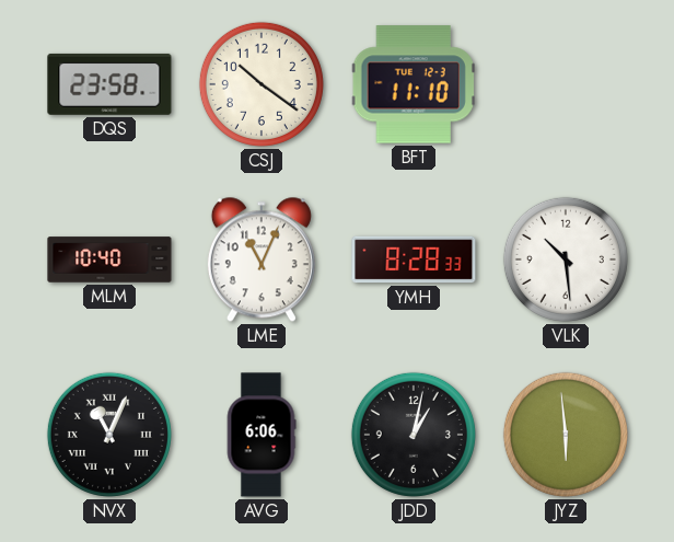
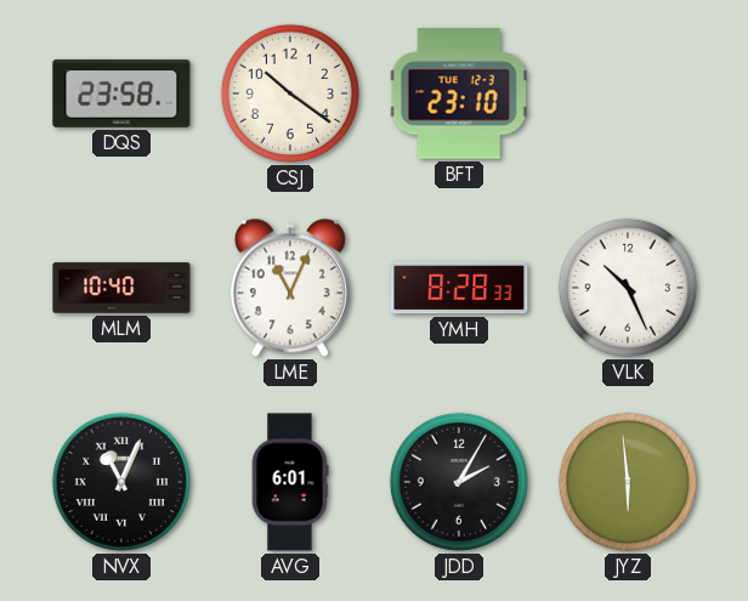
BFT: 11:10 -> 23:10
VLK: 10:29 -> 10:26
AVG: 6:06 -> 6:01
JDD: 1:02 -> 2:05
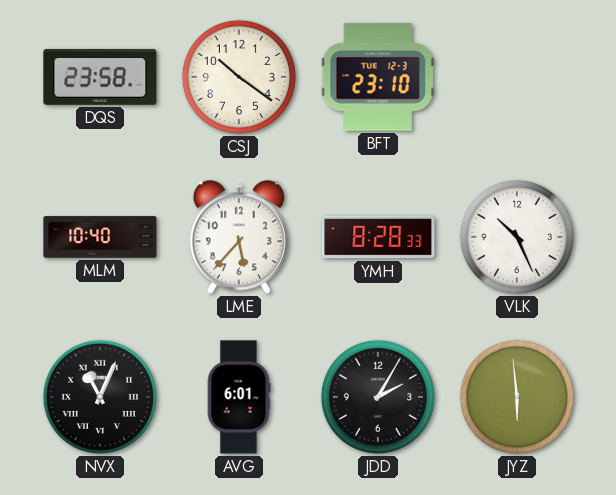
LME: 11:04 -> 5:37
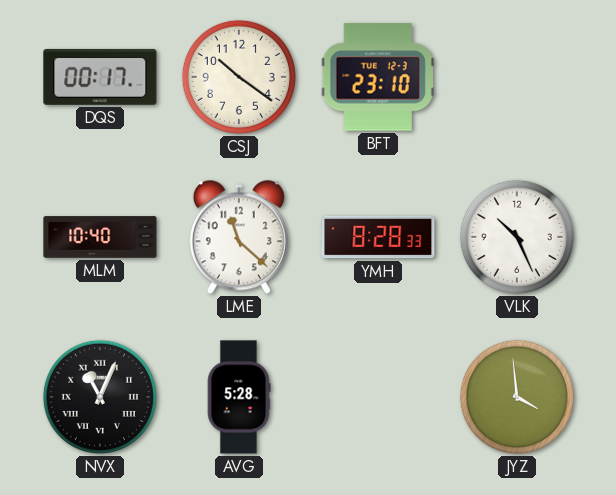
DQS: 23:58 -> 00:17
LME: 5:37 -> 11:22
AVG: 6:01 -> 5:28
JDD: 2:05 -> none
JYZ: 5:59 -> 3:59
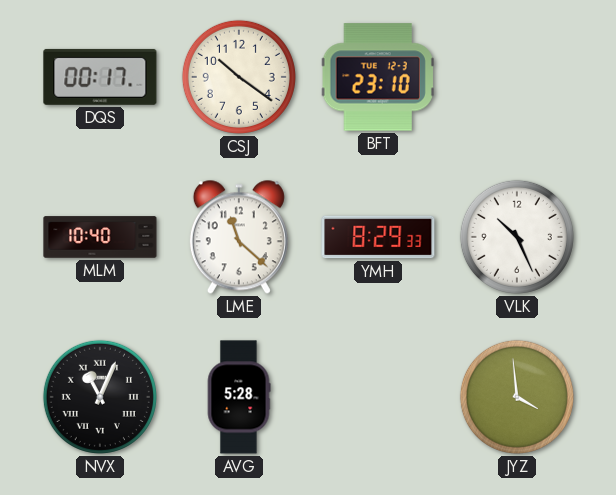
YMH: 8:28 -> 8:29
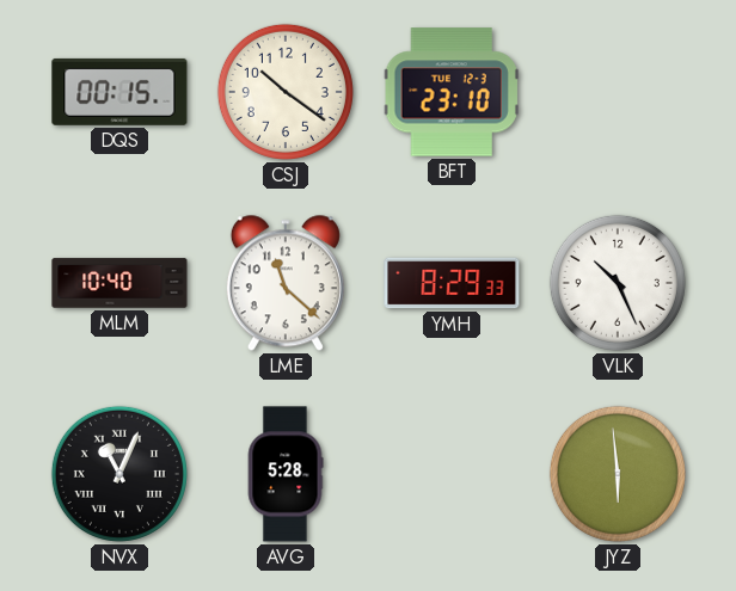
DQS: 00:17 -> 00:15
JYZ: 3:59 -> 5:59
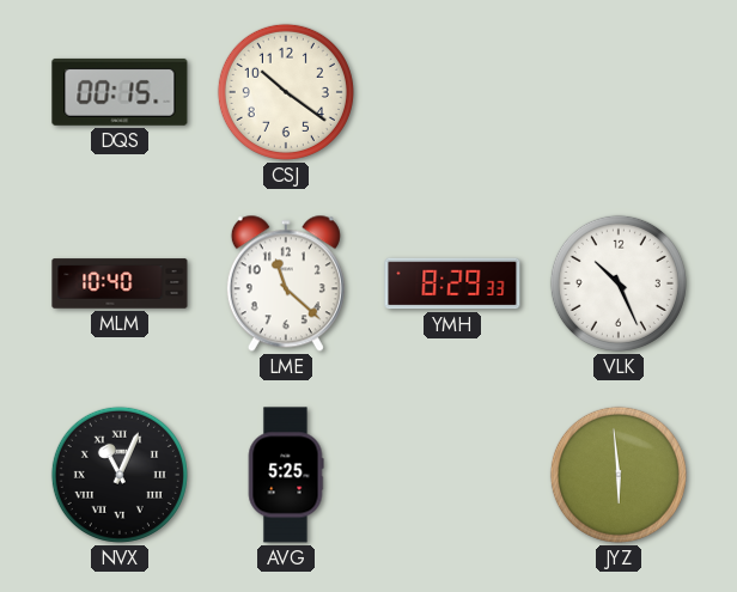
BFT: 23:10 -> none
AVG: 5:28 -> 5:25
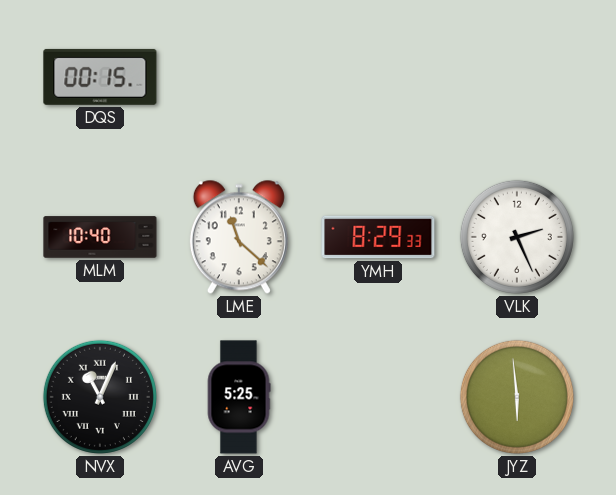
CSJ: 10:21 -> none
VLK: 10:26 -> 2:26
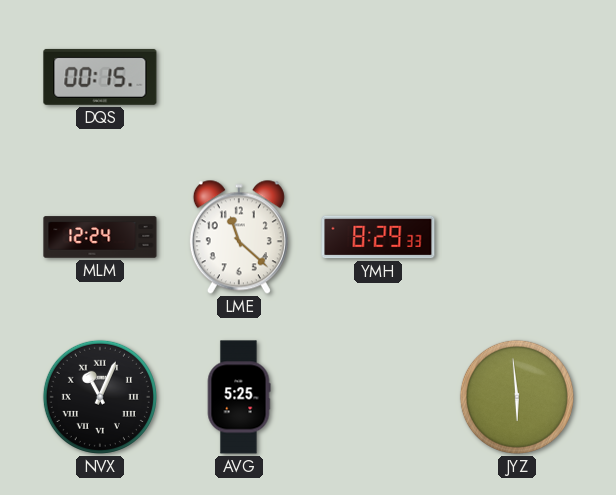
MLM: 10:40 -> 12:24
VLK: 2:26 -> none
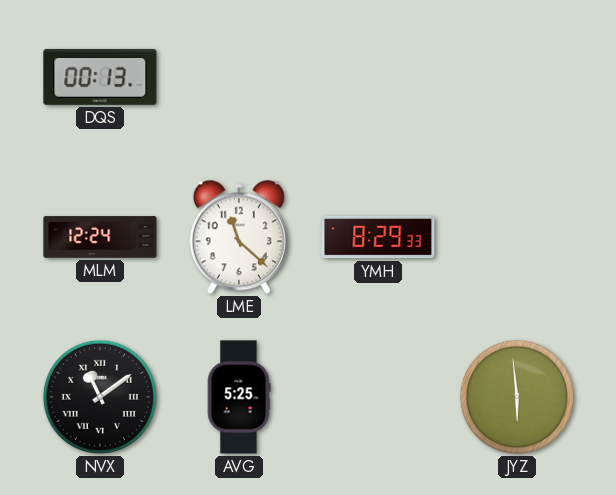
DQS: 00:15 -> 00:13
NVX: 11:04 -> 11:09
